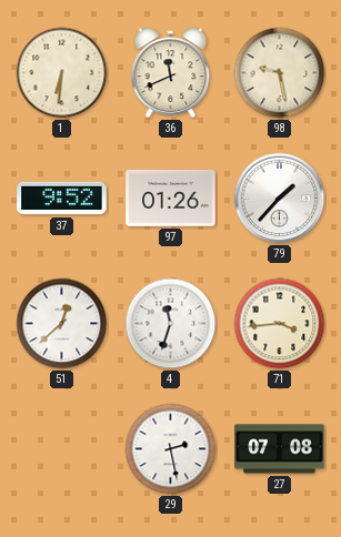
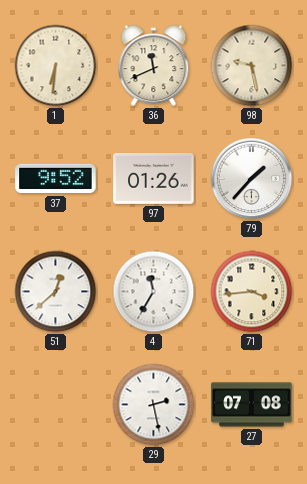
4: 11:33 -> 11:35
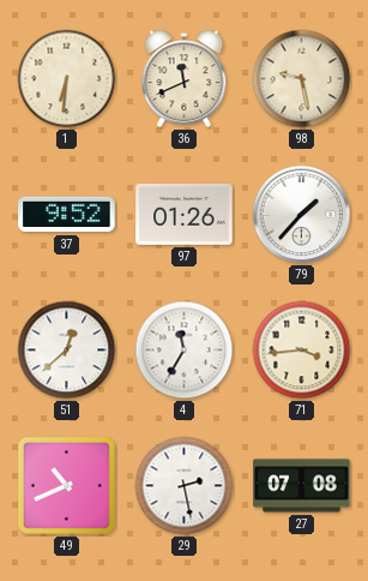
49: none -> 10:41
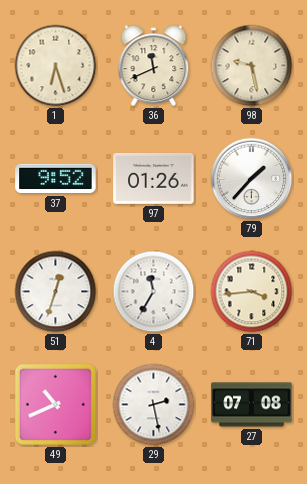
1: 6:31 -> 6:27
51: 12:38 -> 12:33
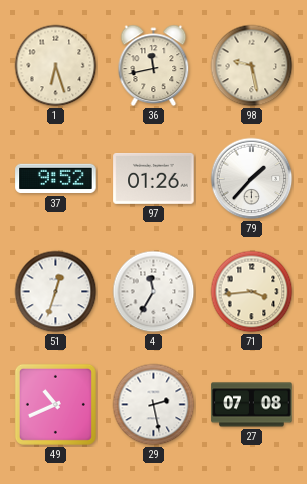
36: 11:41 -> 11:43
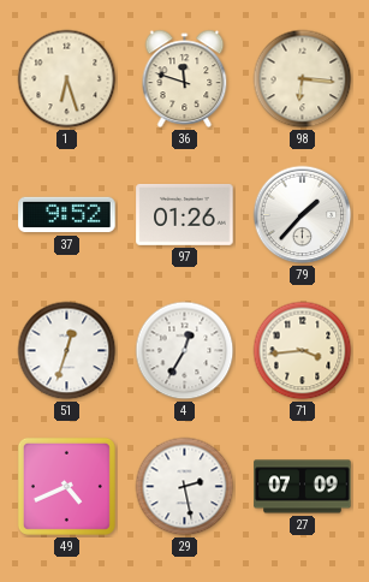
36: 11:43 -> 11:48
98: 9:28 -> 6:16
4: 11:35 -> 12:35
49: 10:41 -> 4:41
27: 07:08 -> 07:09
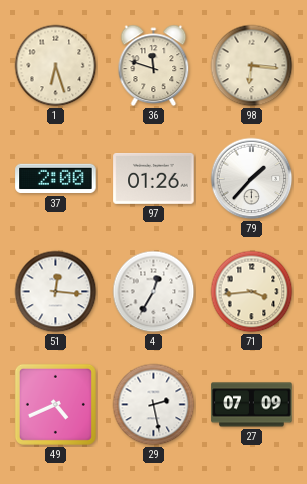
37: 9:52 -> 2:00
51: 12:33 -> 12:16
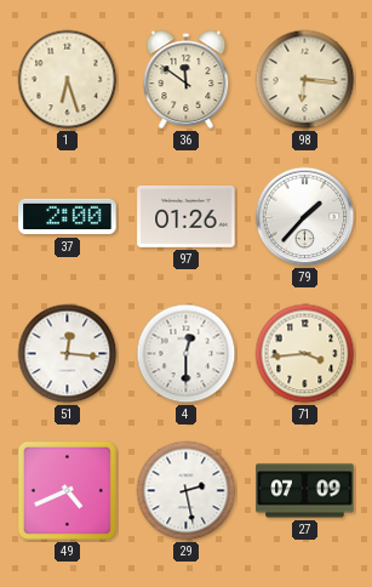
36: 11:48 -> 11:51
4: 12:35 -> 12:30
